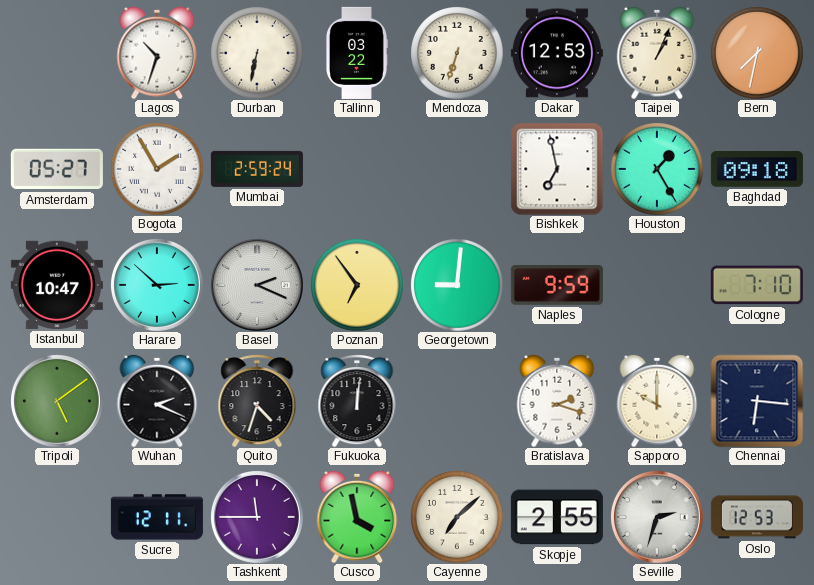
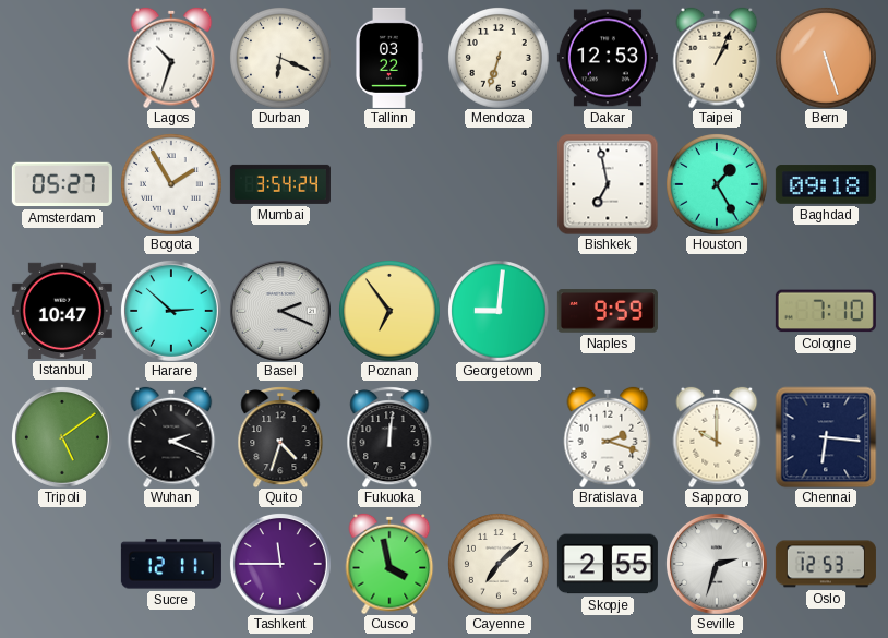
Durban: 6:32 -> 6:19
Bern: 7:32 -> 5:27
Mumbai: 2:59 -> 3:54
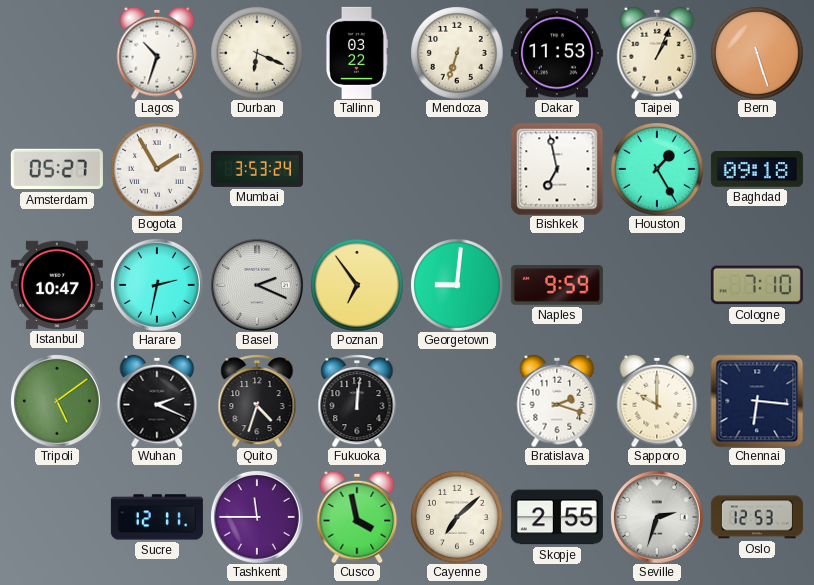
Dakar: 12:53 -> 11:53
Mumbai: 3:54 -> 3:53
Harare: 2:52 -> 2:32
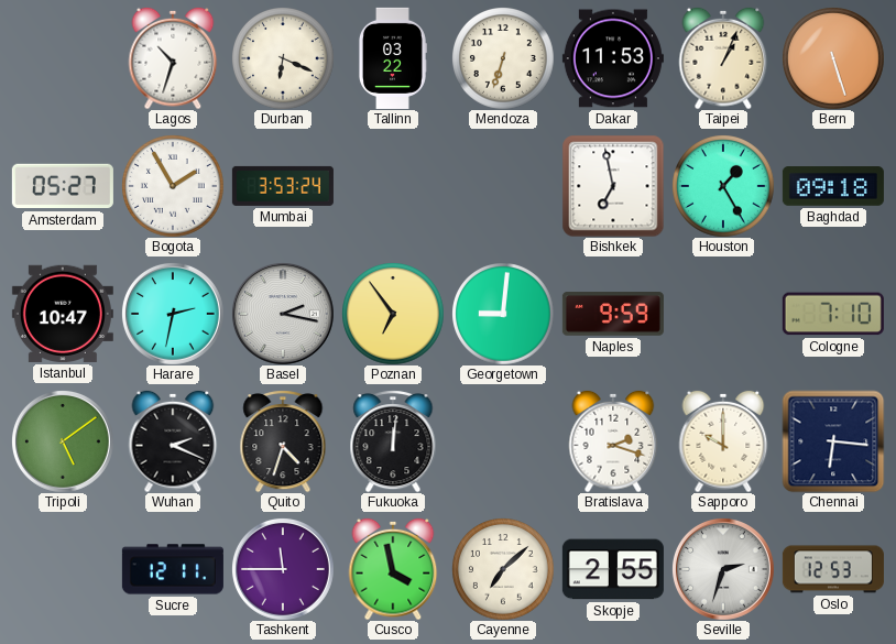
Basel: 2:19 -> 2:17
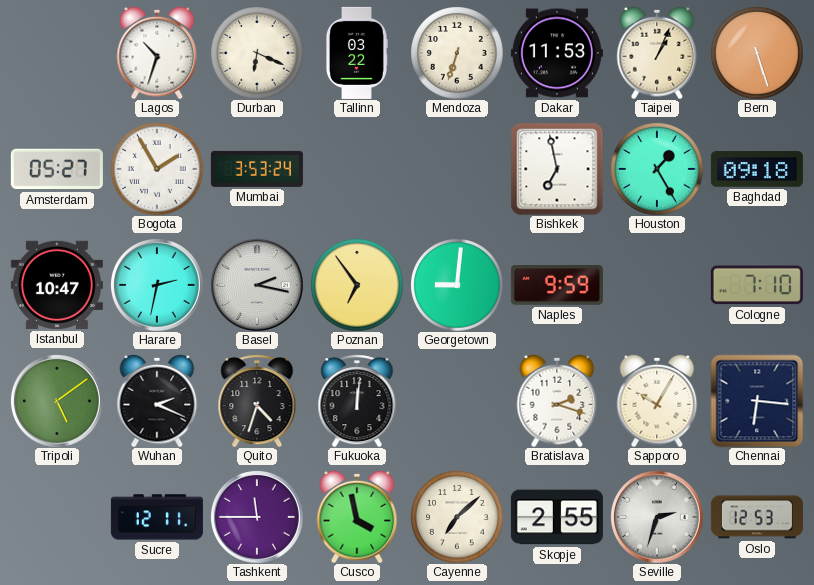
Sapporo: 10:00 -> 10:05
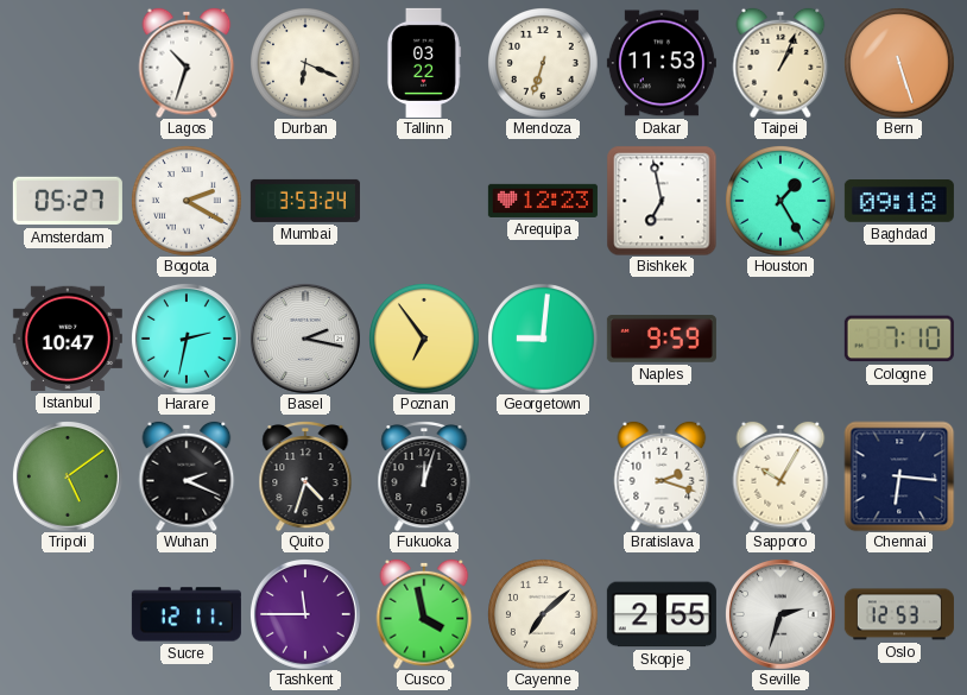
Bogota: 1:55 -> 2:20
Arequipa: none -> 12:23
Fukuoka: 12:01 -> 12:03
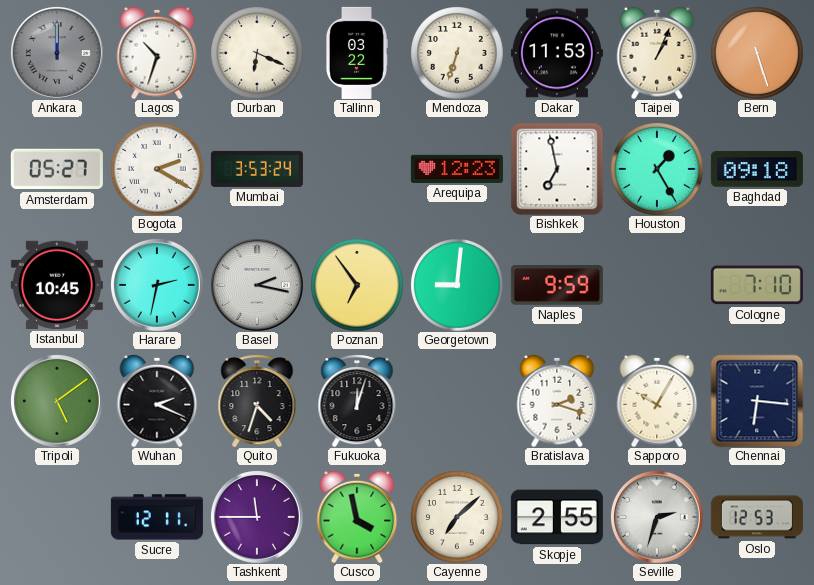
Ankara: none -> 12:00
Istanbul: 10:47 -> 10:45
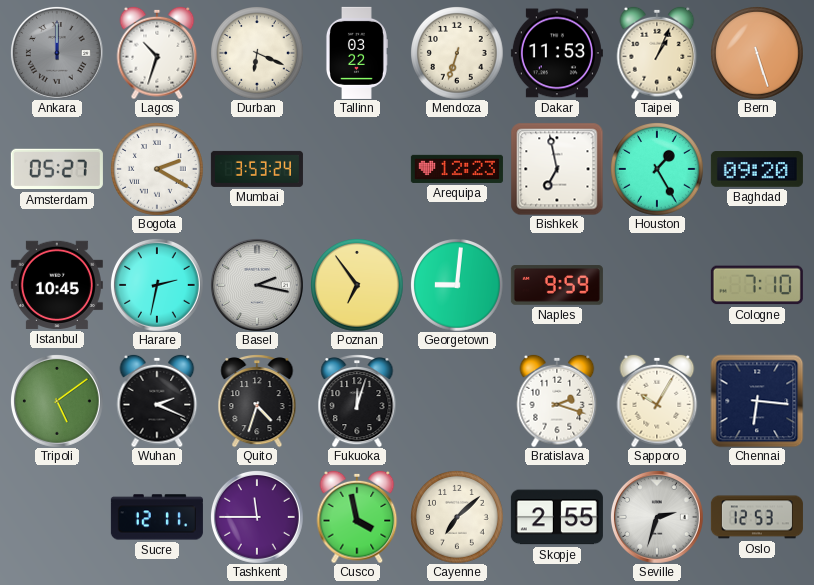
Baghdad: 09:18 -> 09:20
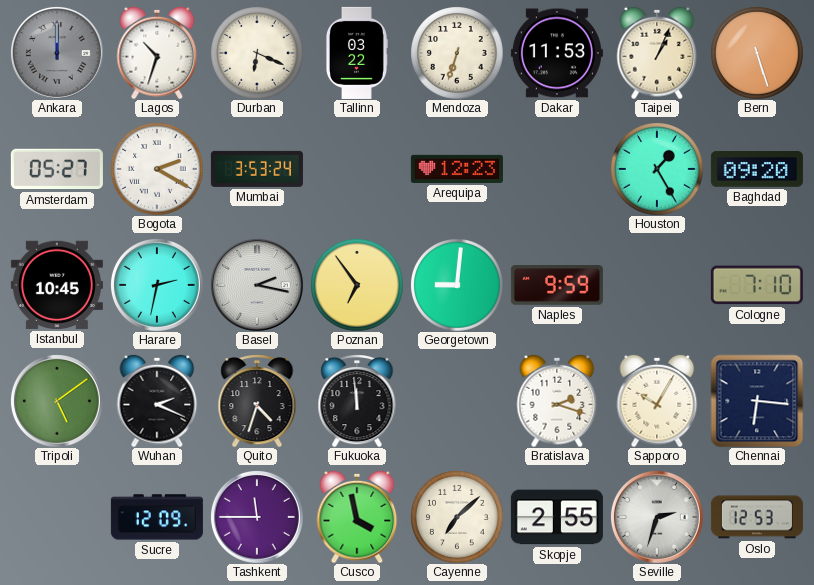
Bishkek: 6:58 -> none
Fukuoka: 12:03 -> 11:59
Sucre: 12:11 -> 12:09
